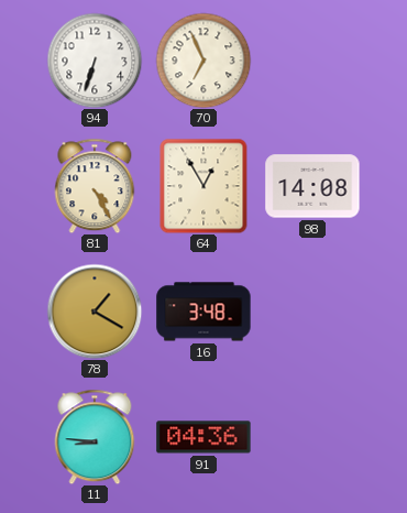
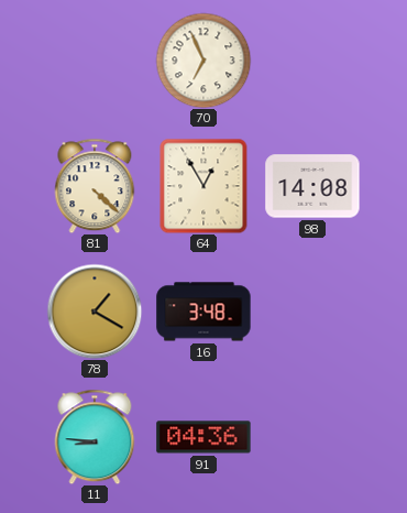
94: 6:33 -> none
81: 4:25 -> 4:22
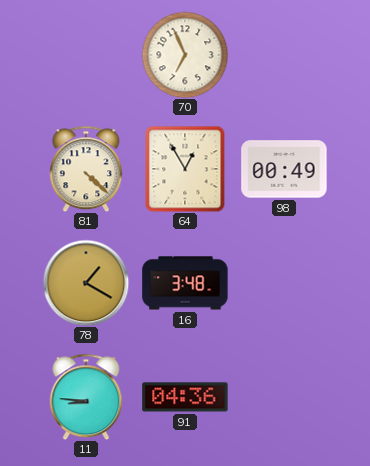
98: 14:08 -> 00:49
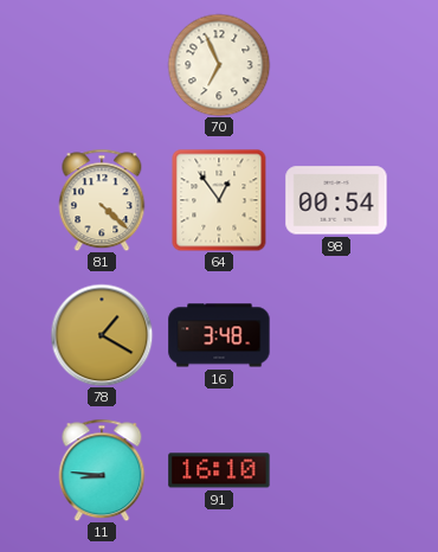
64: 12:55 -> 12:54
98: 00:49 -> 00:54
91: 04:36 -> 16:10
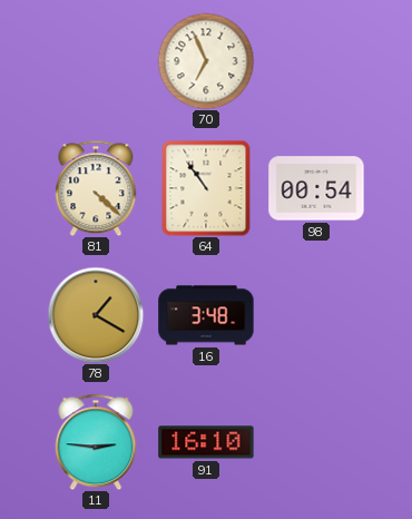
64: 12:54 -> 10:54
11: 8:46 -> 2:46
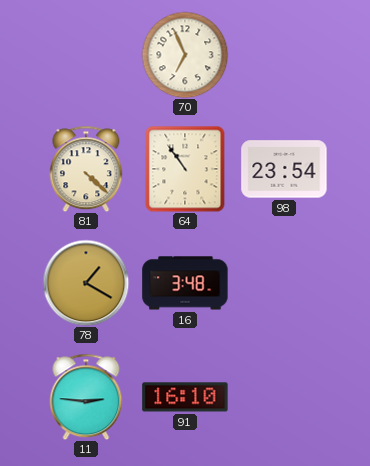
98: 00:54 -> 23:54
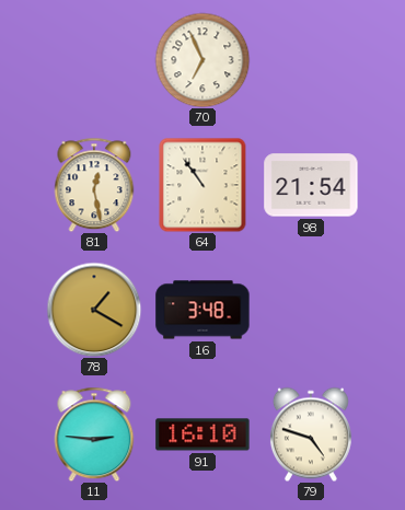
81: 4:22 -> 12:28
98: 23:54 -> 21:54
79: none -> 4:48
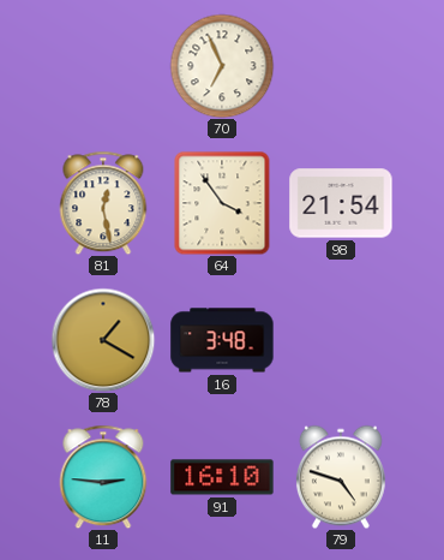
64: 10:54 -> 3:54
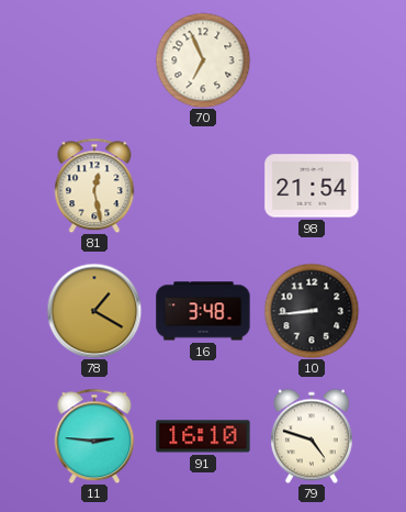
64: 3:54 -> none
10: none -> 8:44
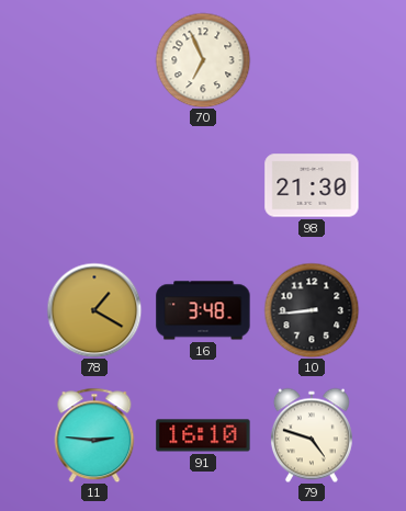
81: 12:28 -> none
98: 21:54 -> 21:30
